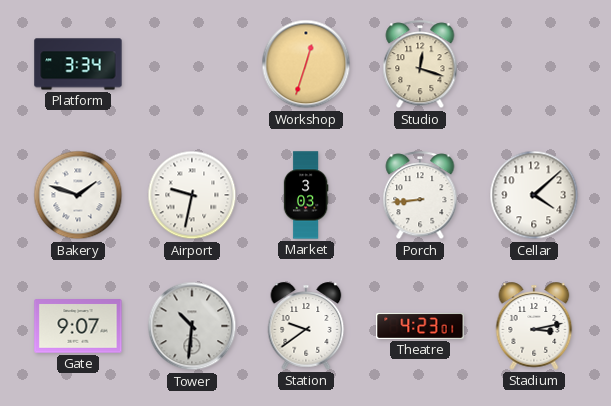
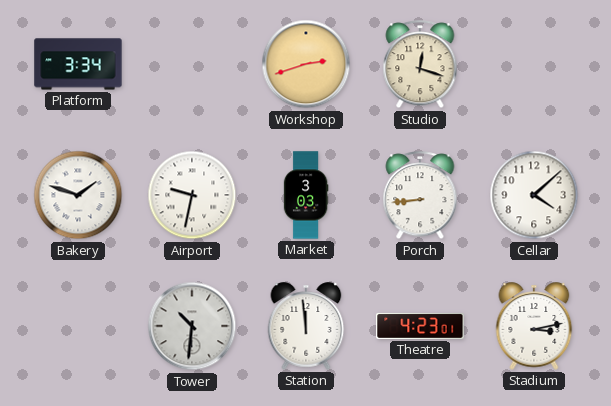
Workshop: 12:33 -> 2:42
Gate: 9:07 -> none
Station: 9:39 -> 11:59
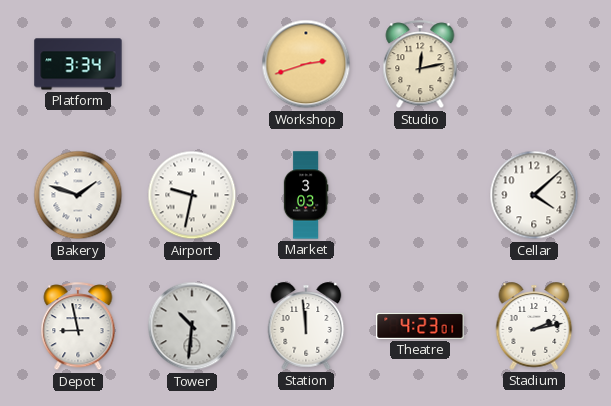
Studio: 12:18 -> 12:13
Porch: 8:44 -> none
Depot: none -> 8:58
Stadium: 3:13 -> 2:13
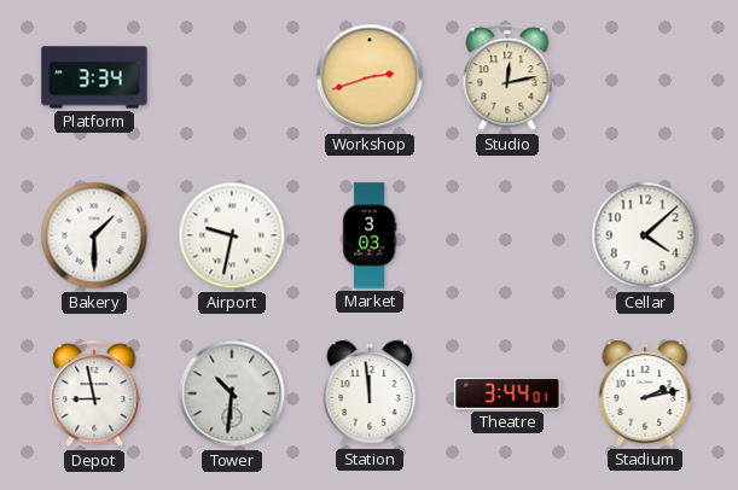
Bakery: 1:48 -> 1:30
Theatre: 4:23 -> 3:44
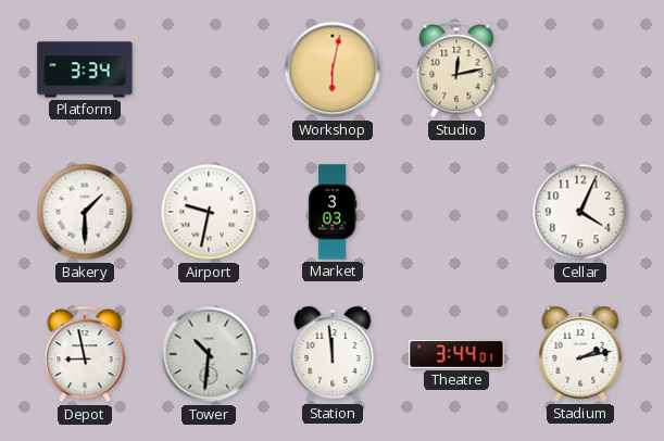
Workshop: 2:42 -> 6:02
Cellar: 4:08 -> 4:04
